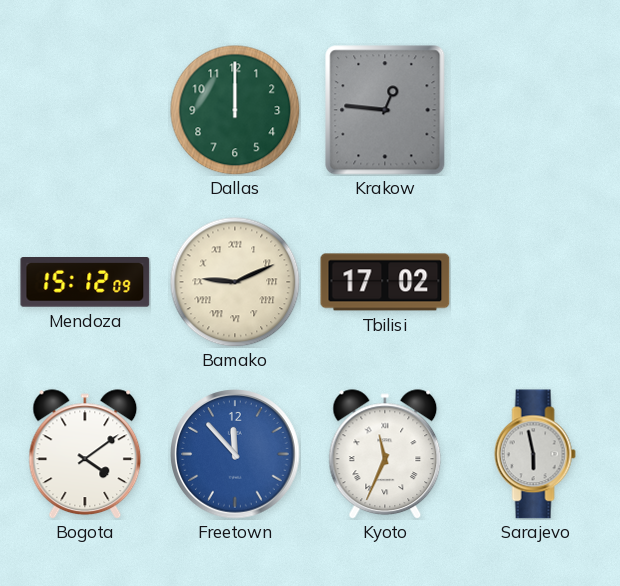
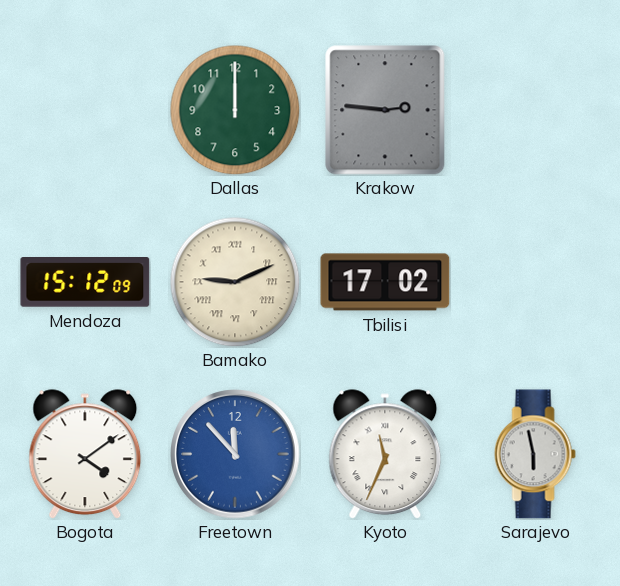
Krakow: 12:46 -> 2:46
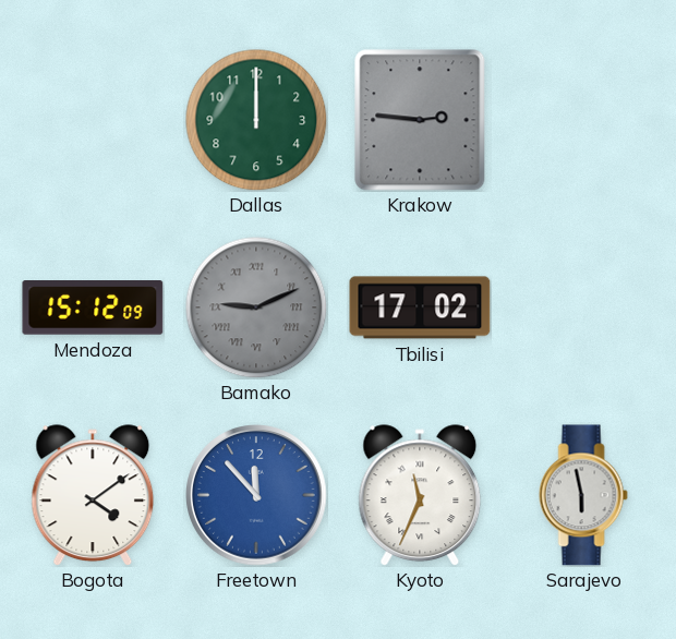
Bamako dial: cream -> grey
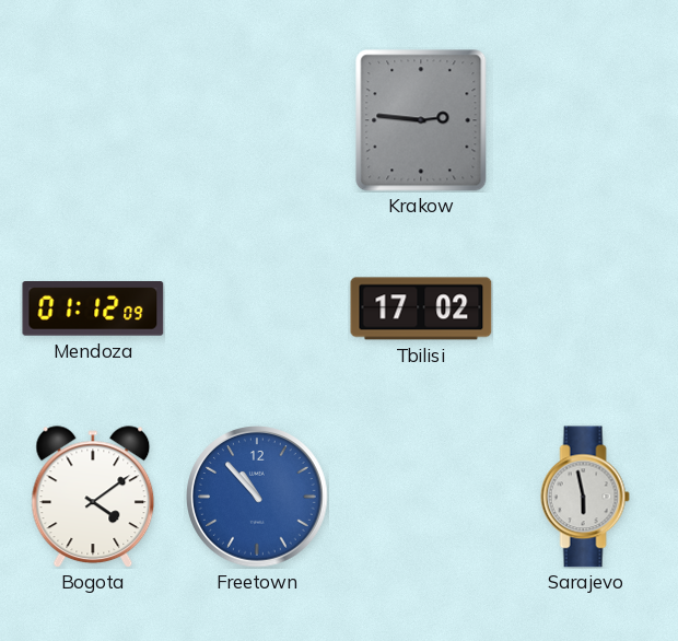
Dallas: 12:00 -> none
Mendoza: 15:12 -> 01:12
Bamako: 9:11 -> none
Freetown: 11:53 -> 10:53
Kyoto: 11:34 -> none
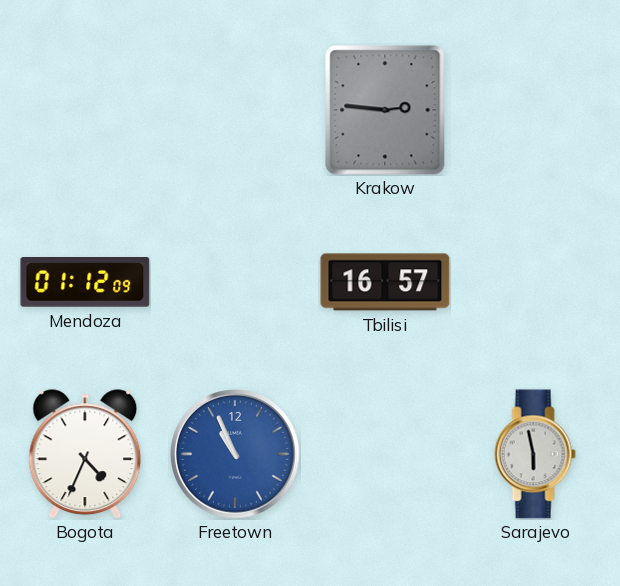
Tbilisi: 17:02 -> 16:57
Bogota: 4:09 -> 4:34
Freetown: 10:53 -> 10:56
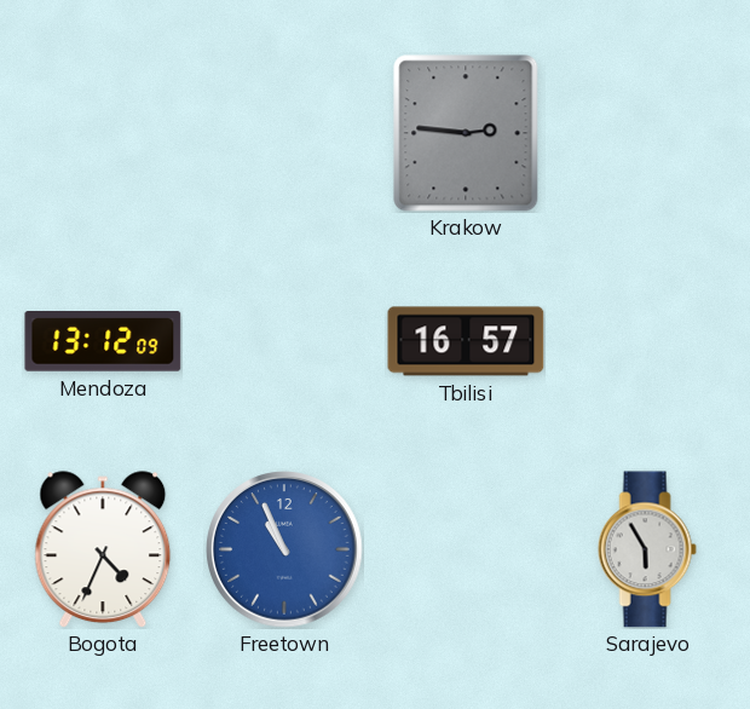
Mendoza: 01:12 -> 13:12
Sarajevo: 5:58 -> 5:55
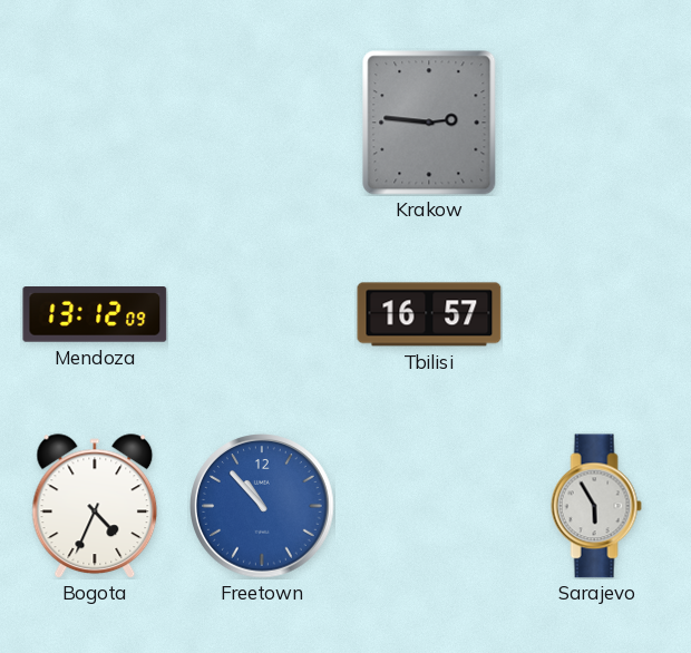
Freetown: 10:56 -> 10:53
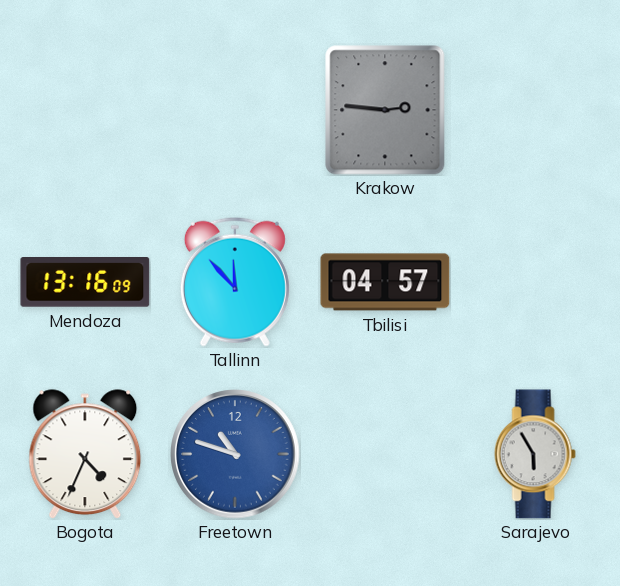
Mendoza: 13:12 -> 13:16
Tallinn: none -> 11:53
Tbilisi: 16:57 -> 04:57
Freetown: 10:53 -> 10:48
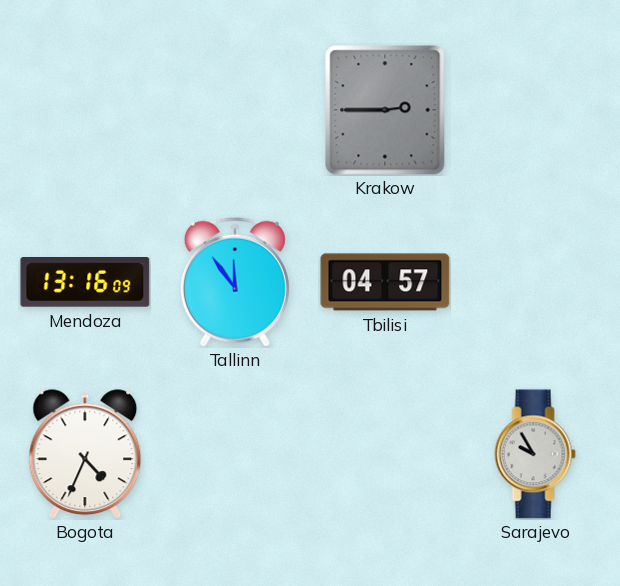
Krakow: 2:46 -> 2:45
Tallinn: 11:53 -> 11:54
Freetown: 10:48 -> none
Sarajevo: 5:55 -> 9:55
